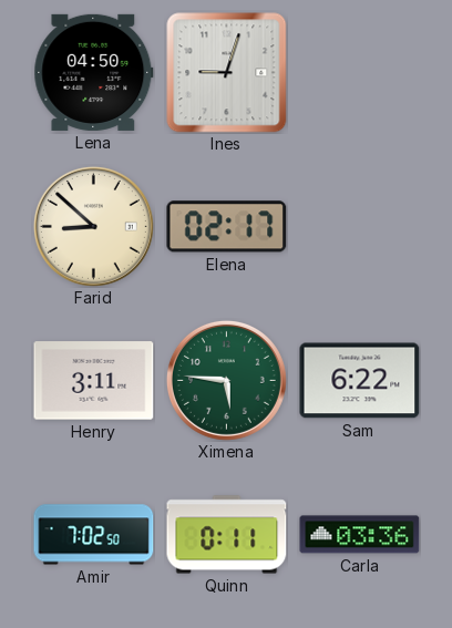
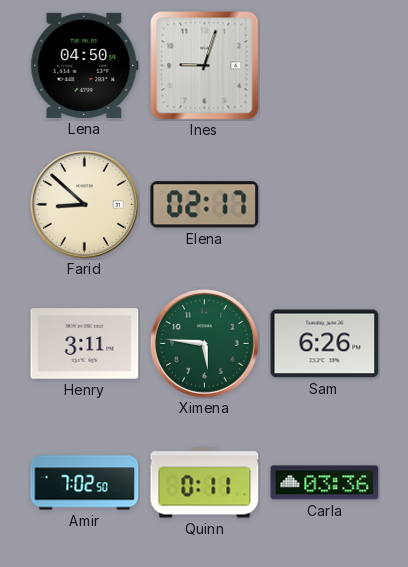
Sam: 6:22 -> 6:26
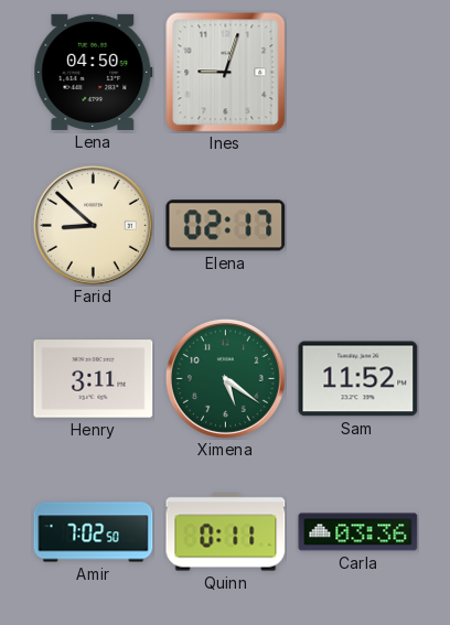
Ximena: 5:46 -> 5:21
Sam: 6:26 -> 11:52
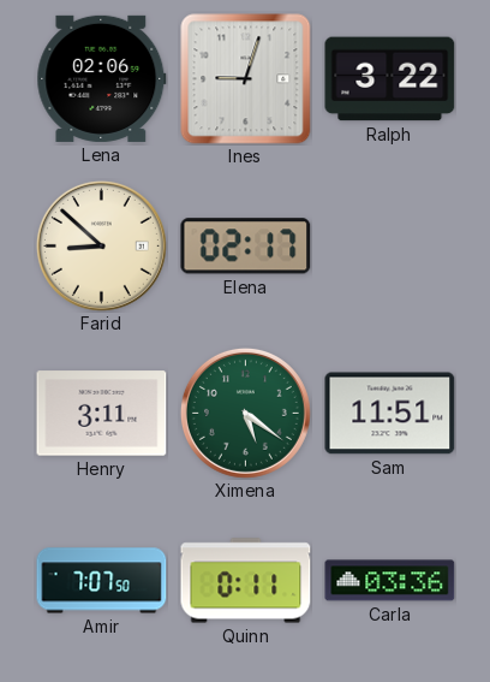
Lena: 04:50 -> 02:06
Ralph: none -> 3:22
Sam: 11:52 -> 11:51
Amir: 7:02 -> 7:07
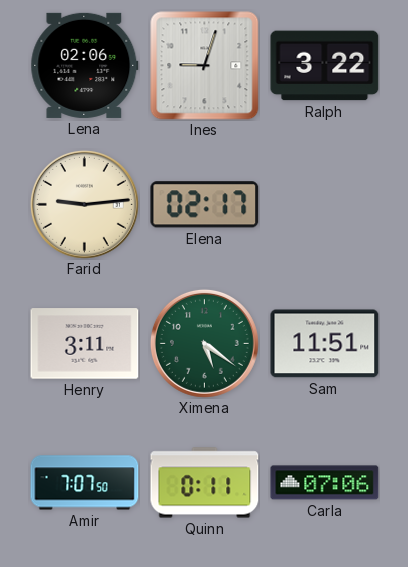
Farid: 8:52 -> 9:14
Carla: 03:36 -> 07:06
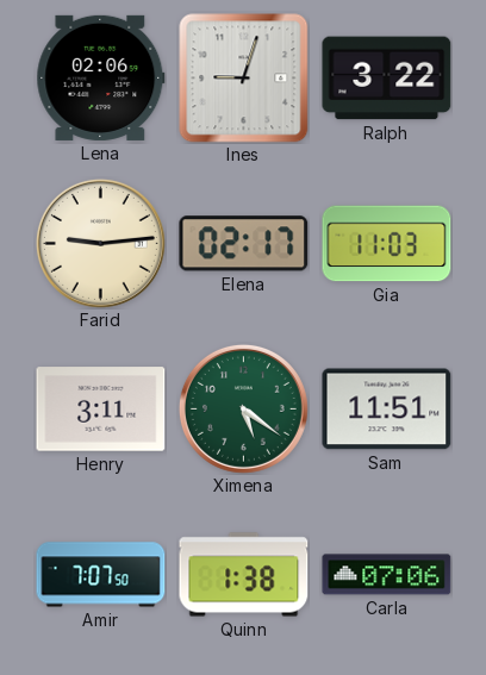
Gia: none -> 11:03
Quinn: 0:11 -> 1:38
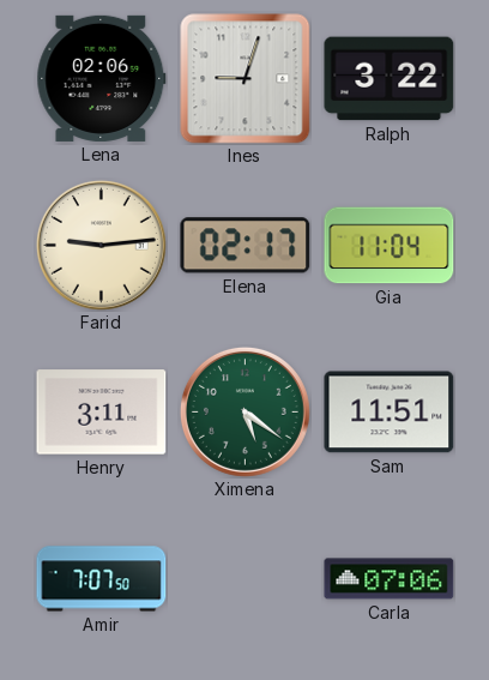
Gia: 11:03 -> 11:04
Quinn: 1:38 -> none
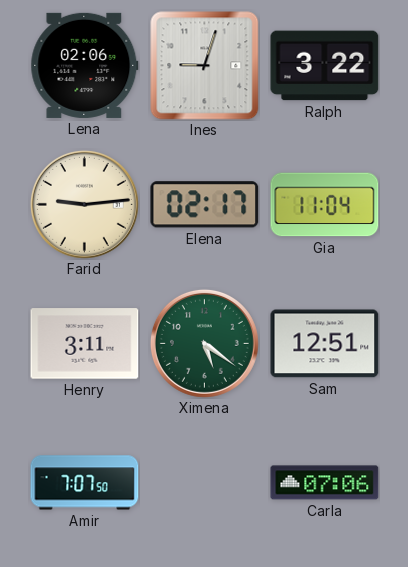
Sam: 11:51 -> 12:51
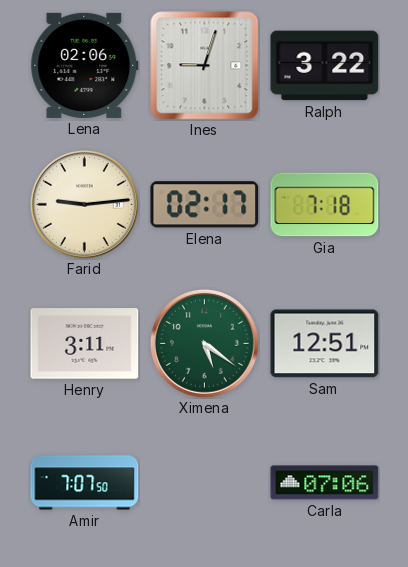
Gia: 11:04 -> 7:18
